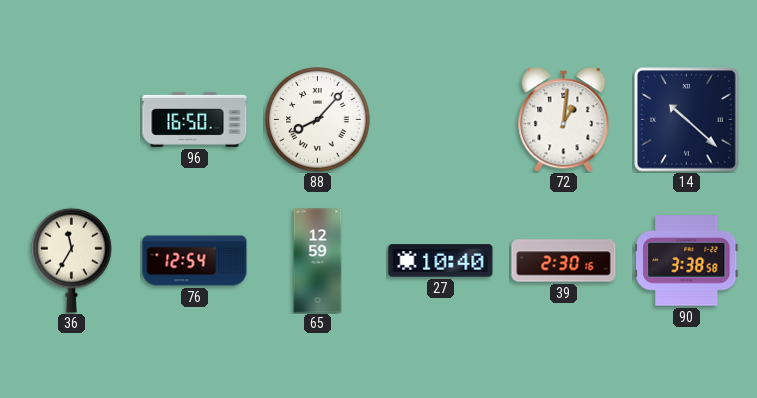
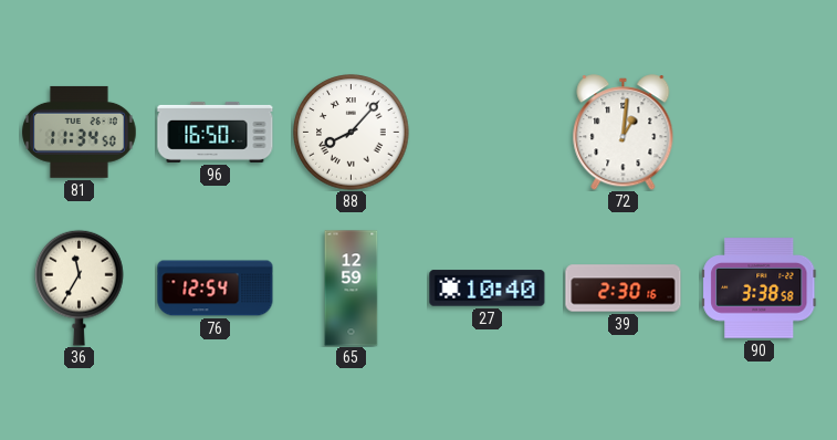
81: none -> 11:34
14: 10:22 -> none
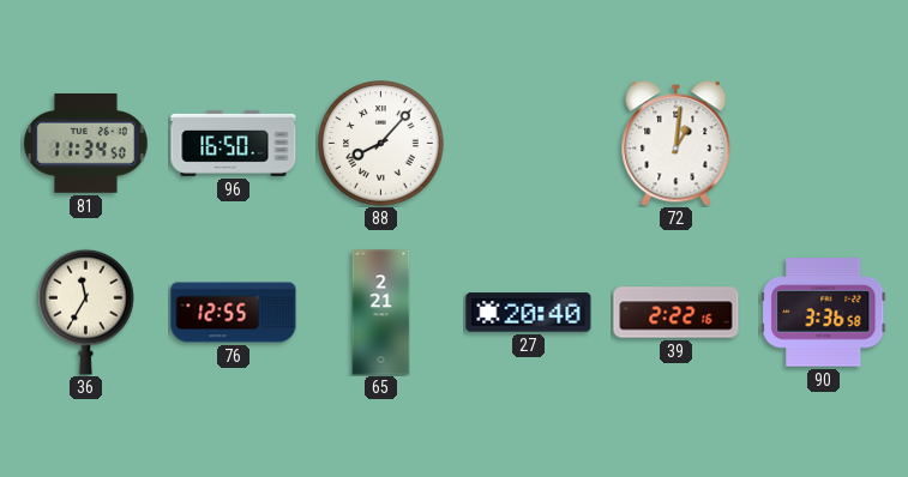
76: 12:54 -> 12:55
65: 12:59 -> 2:21
27: 10:40 -> 20:40
39: 2:30 -> 2:22
90: 3:38 -> 3:36
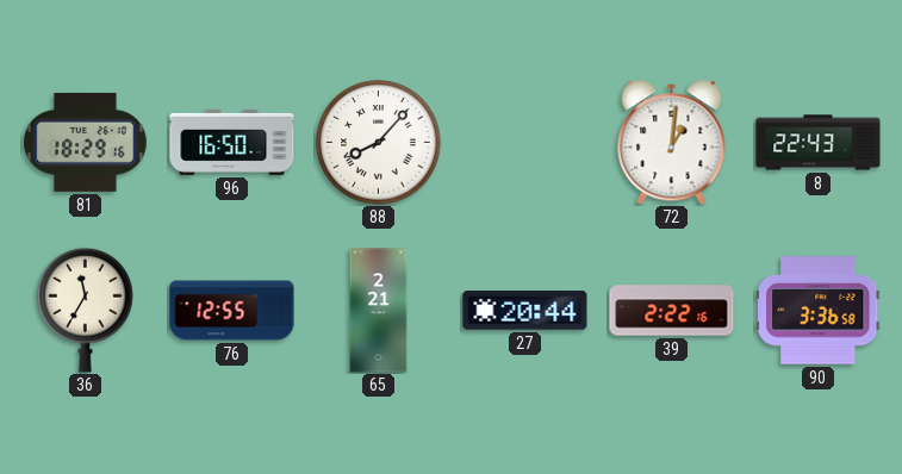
81: 11:34 -> 18:29
8: none -> 22:43
27: 20:40 -> 20:44
